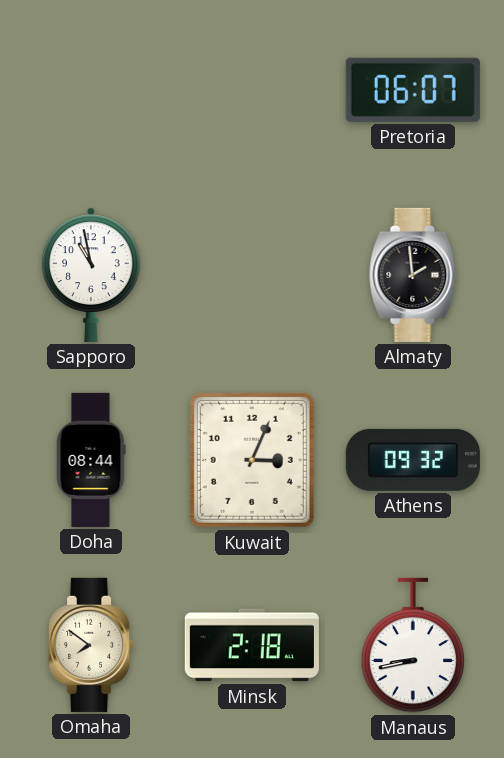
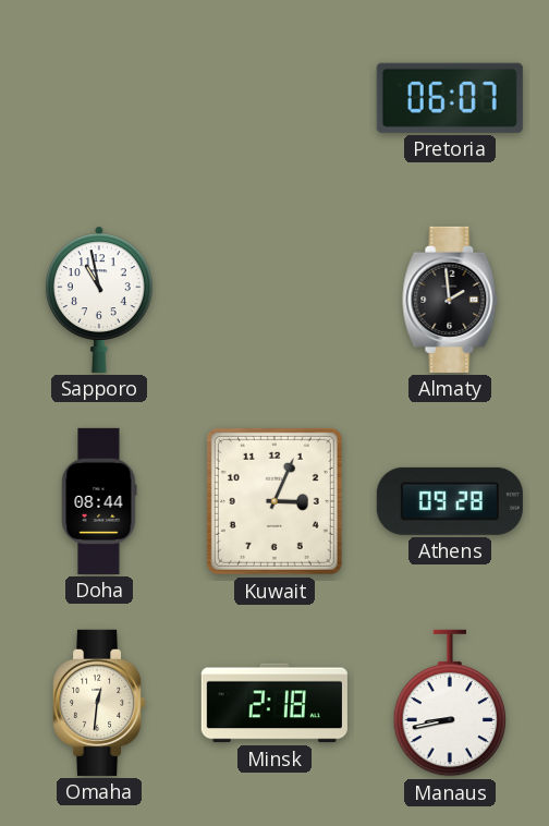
Athens: 09:32 -> 09:28
Omaha: 7:51 -> 12:31
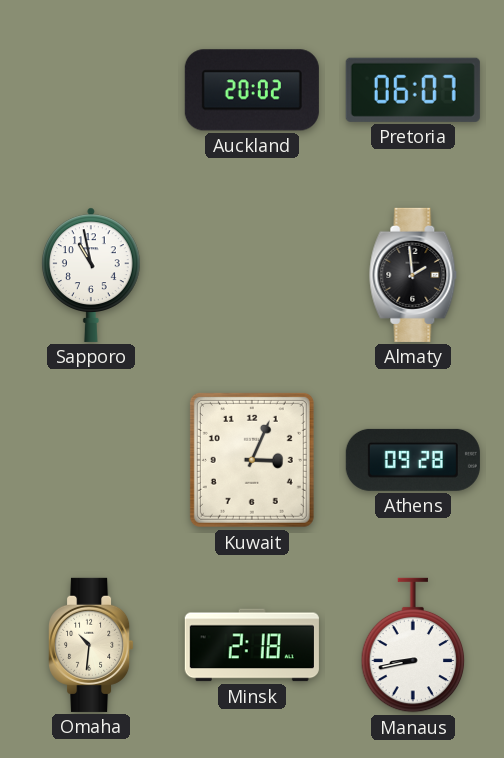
Auckland: none -> 20:02
Doha: 08:44 -> none
Omaha: 12:31 -> 10:31
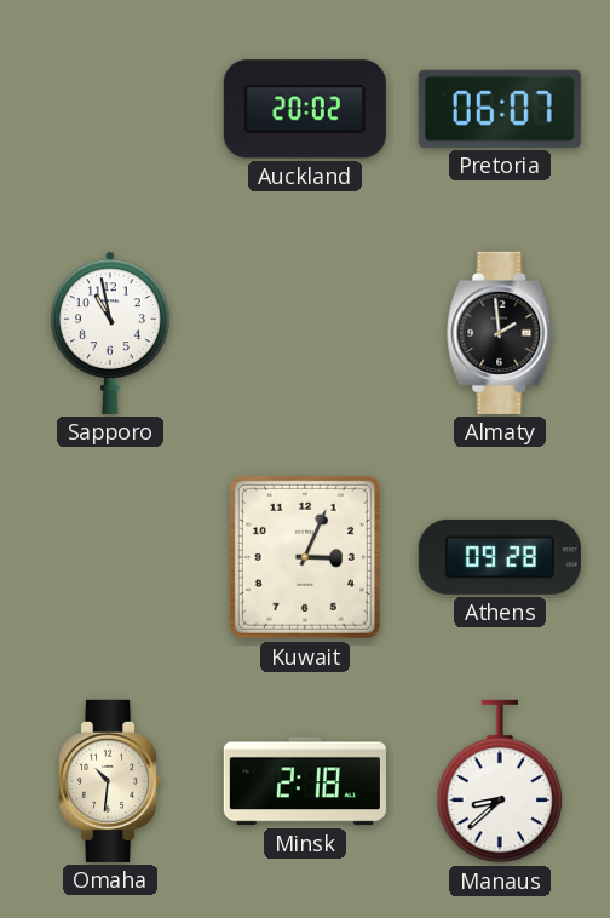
Manaus: 8:43 -> 8:38
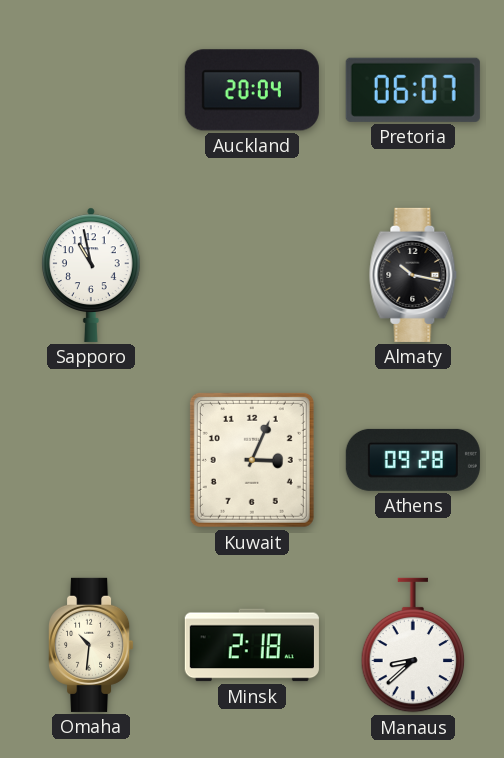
Auckland: 20:02 -> 20:04
Almaty: 1:59 -> 10:17
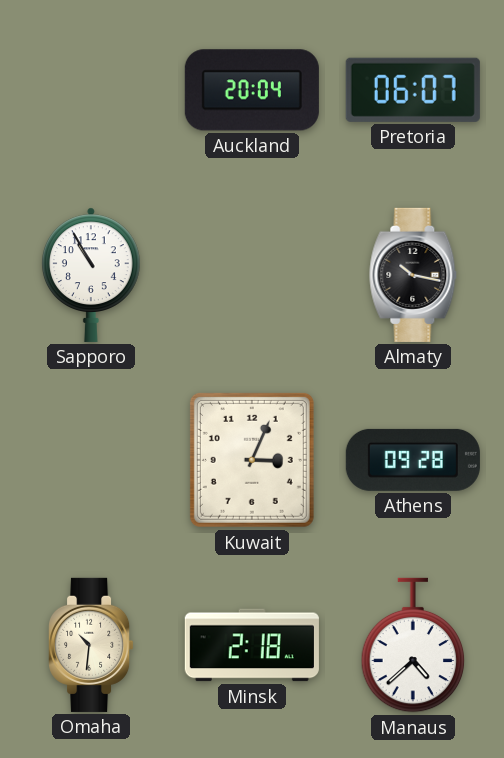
Sapporo: 10:58 -> 10:55
Manaus: 8:38 -> 4:38
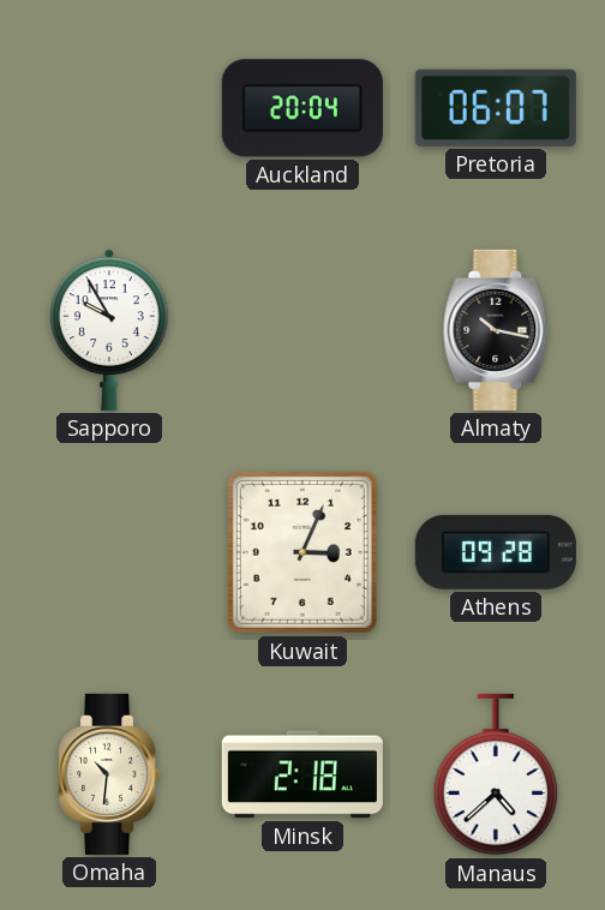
Sapporo: 10:55 -> 9:55
